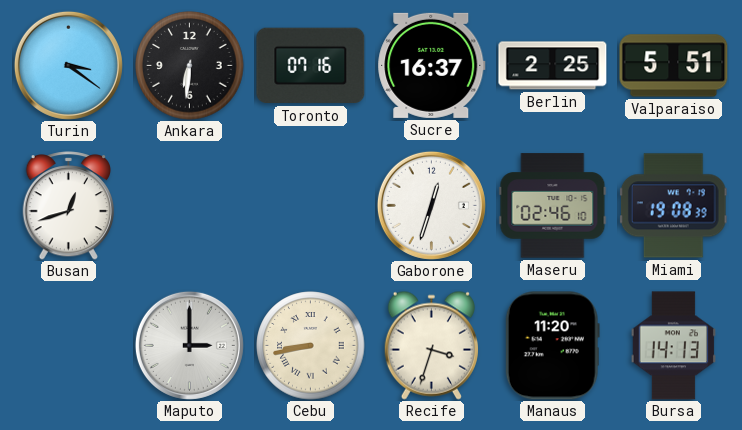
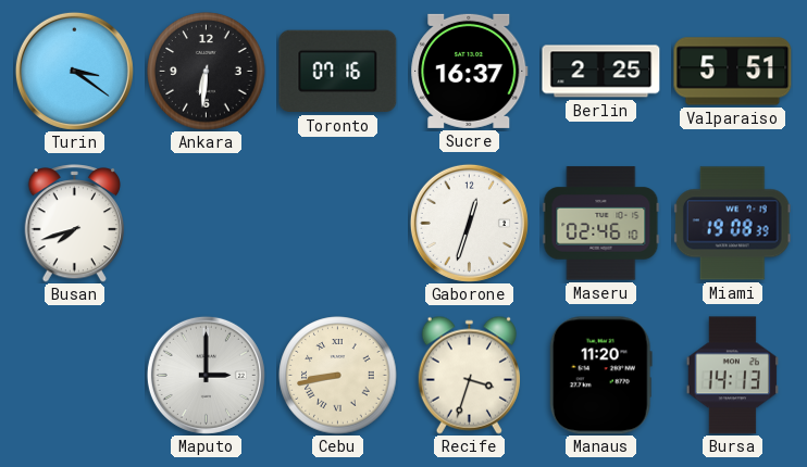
Busan: 12:42 -> 7:42
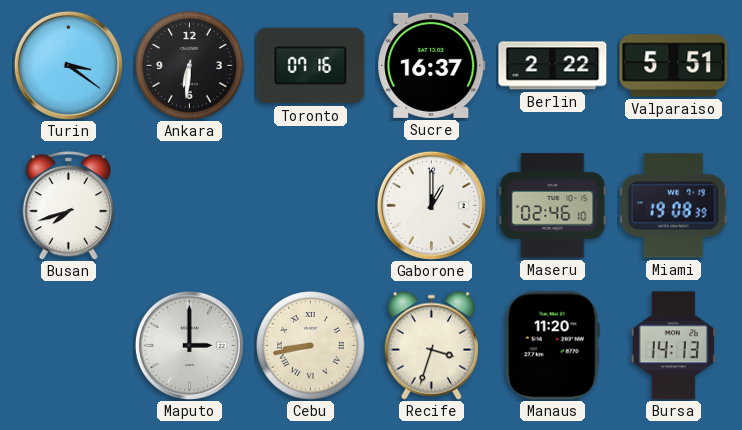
Berlin: 2:25 -> 2:22
Gaborone: 12:33 -> 1:00
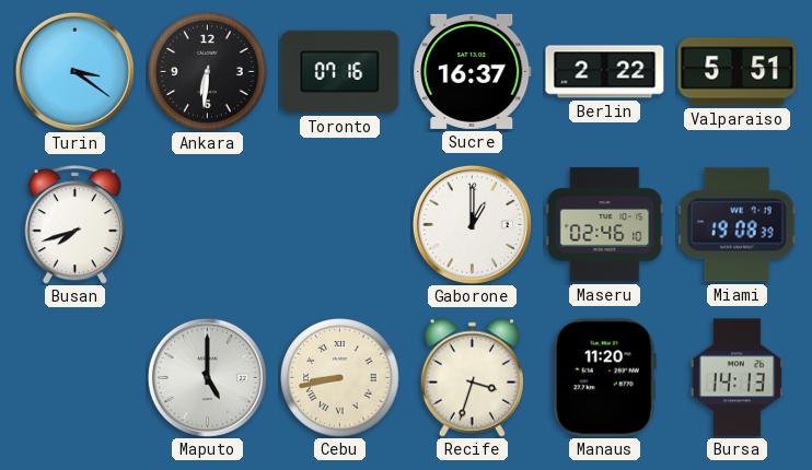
Maputo: 3:00 -> 5:00
